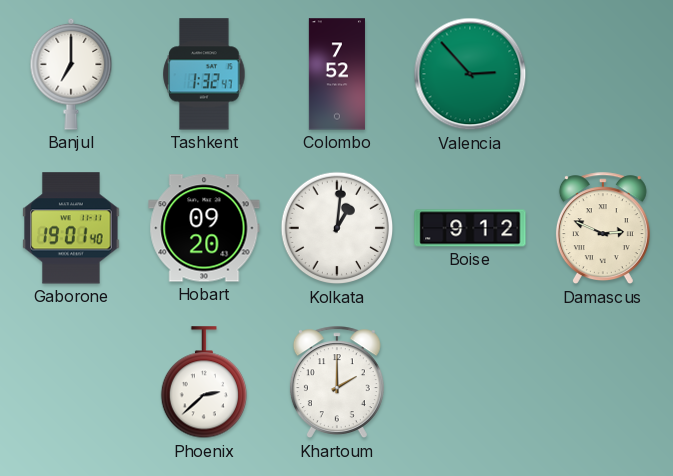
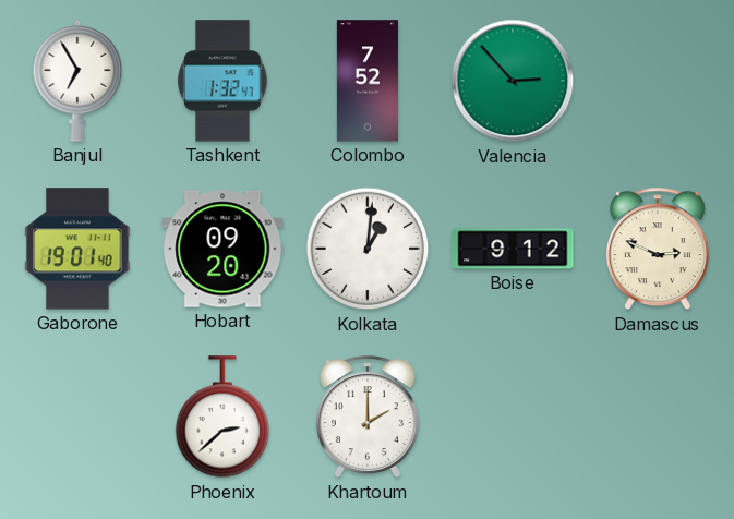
Banjul: 7:00 -> 6:55
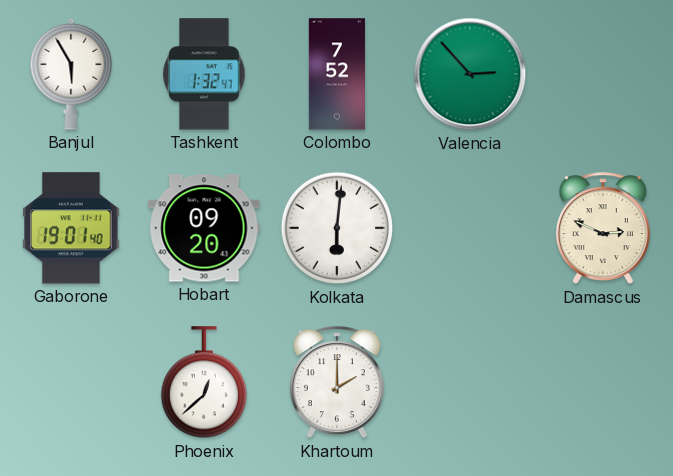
Banjul: 6:55 -> 5:55
Kolkata: 1:01 -> 6:01
Boise: 9:12 -> none
Phoenix: 2:38 -> 12:38
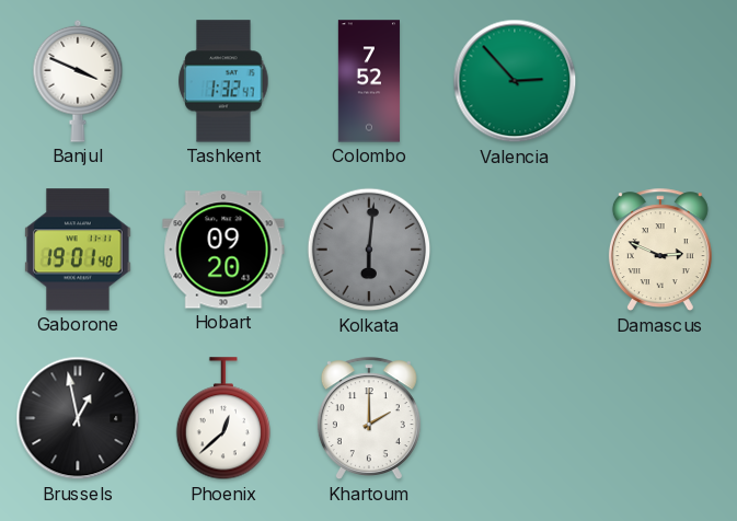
Banjul: 5:55 -> 3:49
Kolkata dial: white -> grey
Brussels: none -> 12:58
